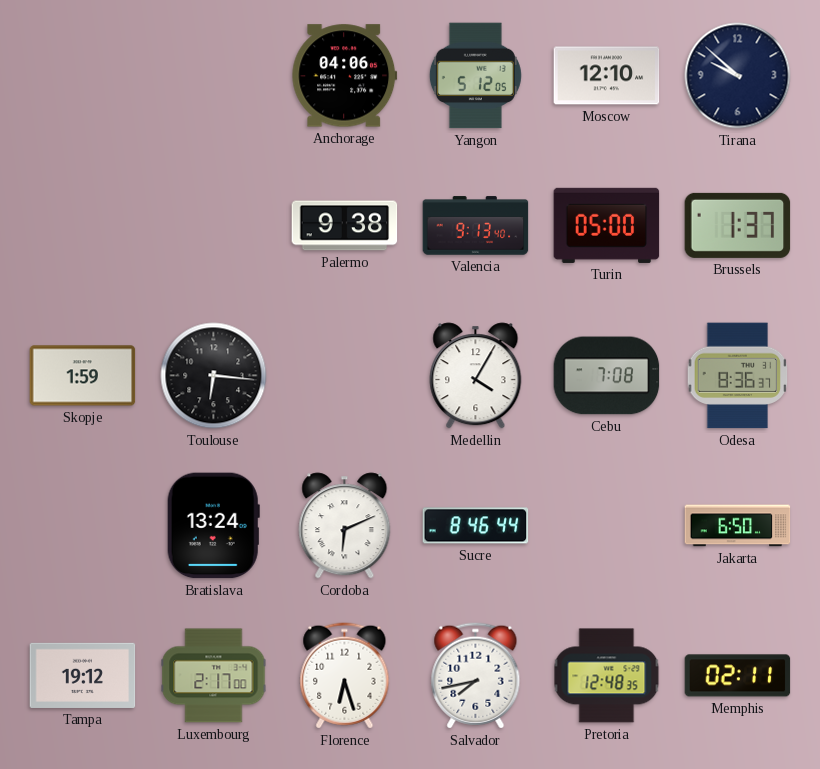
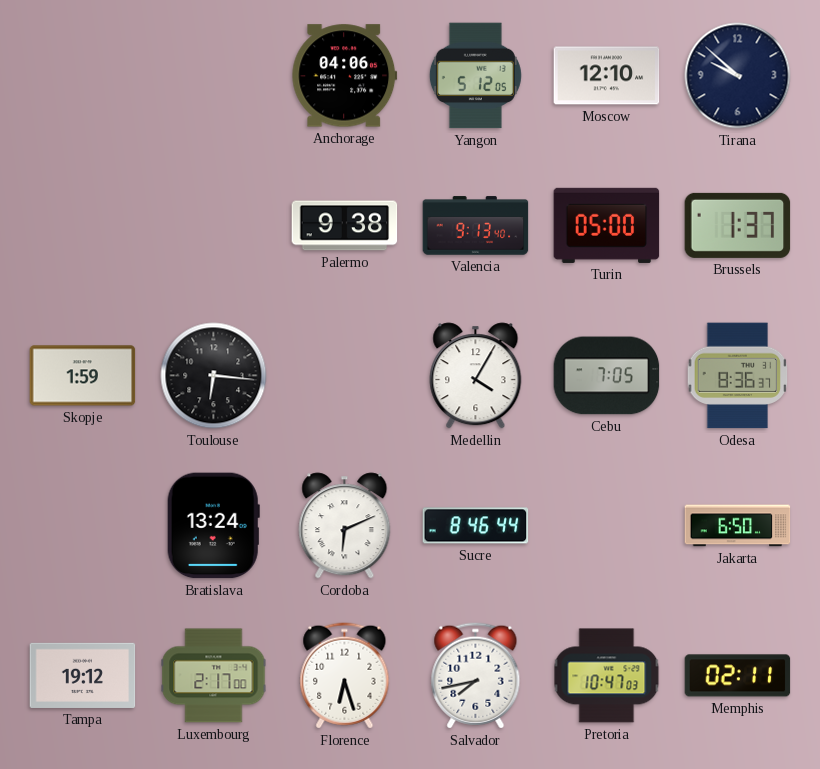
Cebu: 7:08 -> 7:05
Pretoria: 12:48 -> 10:47
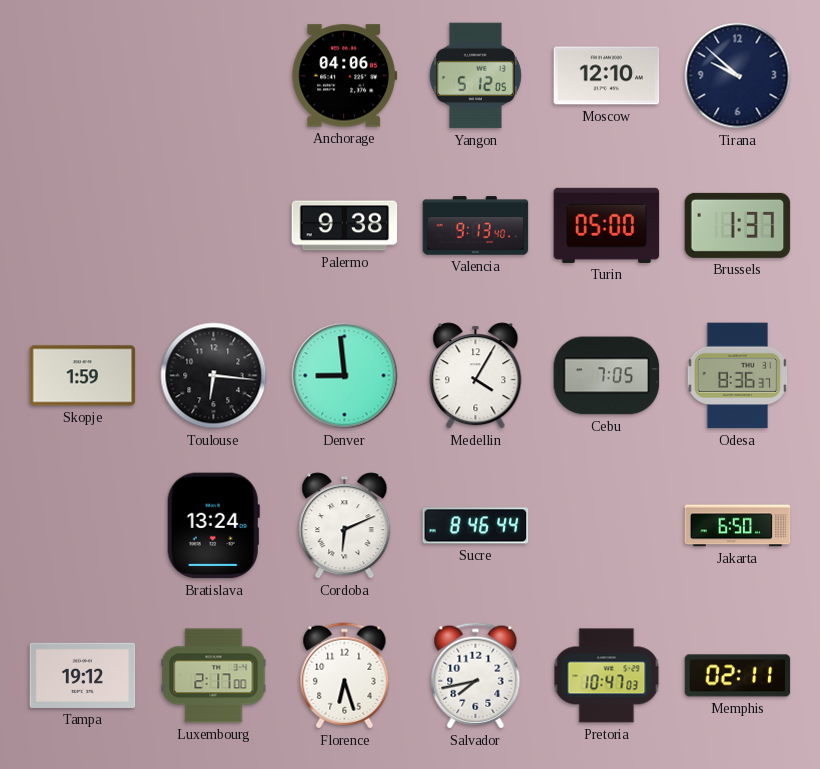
Denver: none -> 8:59
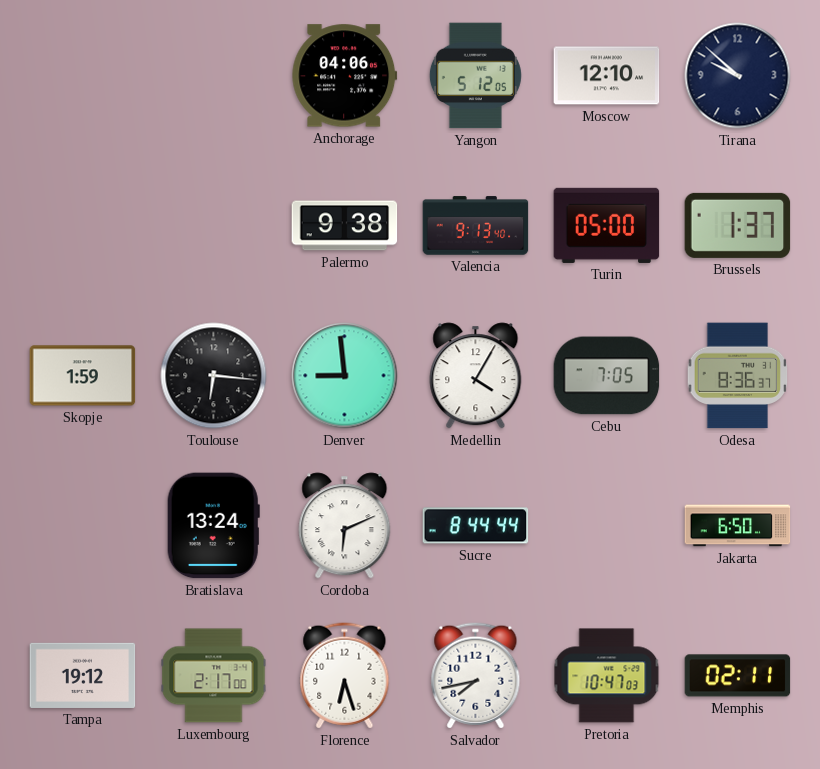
Sucre: 8:46 -> 8:44
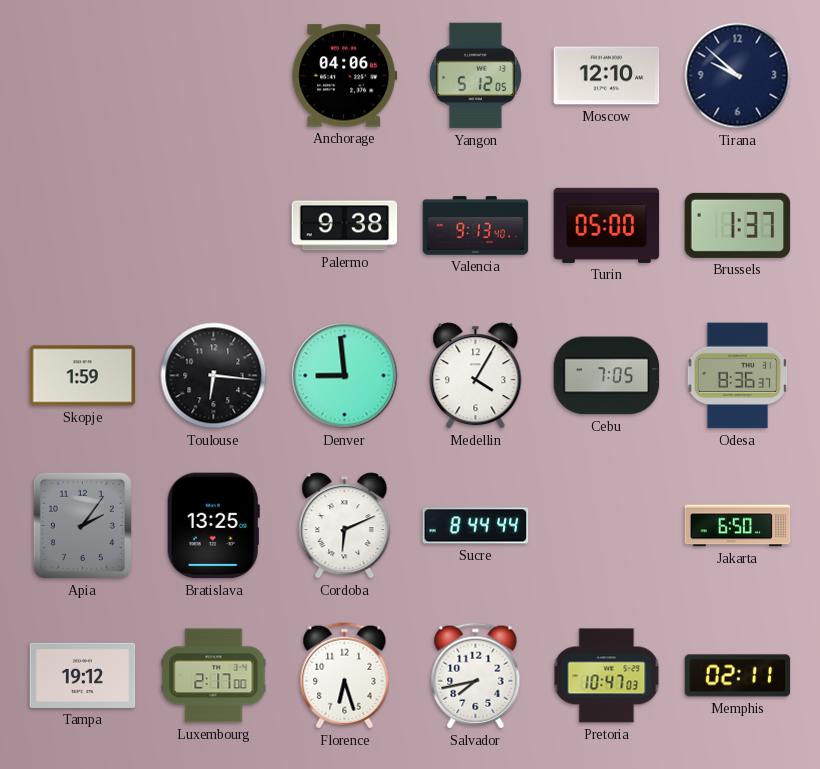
Apia: none -> 2:06
Bratislava: 13:24 -> 13:25
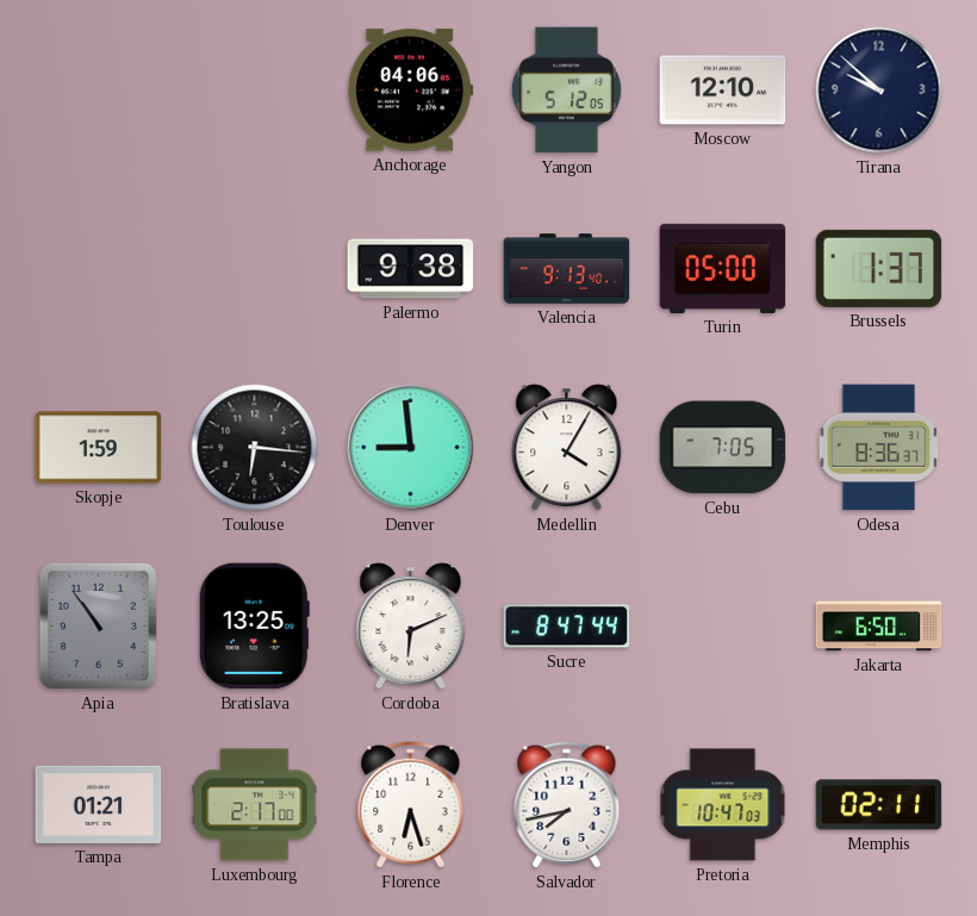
Apia: 2:06 -> 10:54
Sucre: 8:44 -> 8:47
Tampa: 19:12 -> 01:21
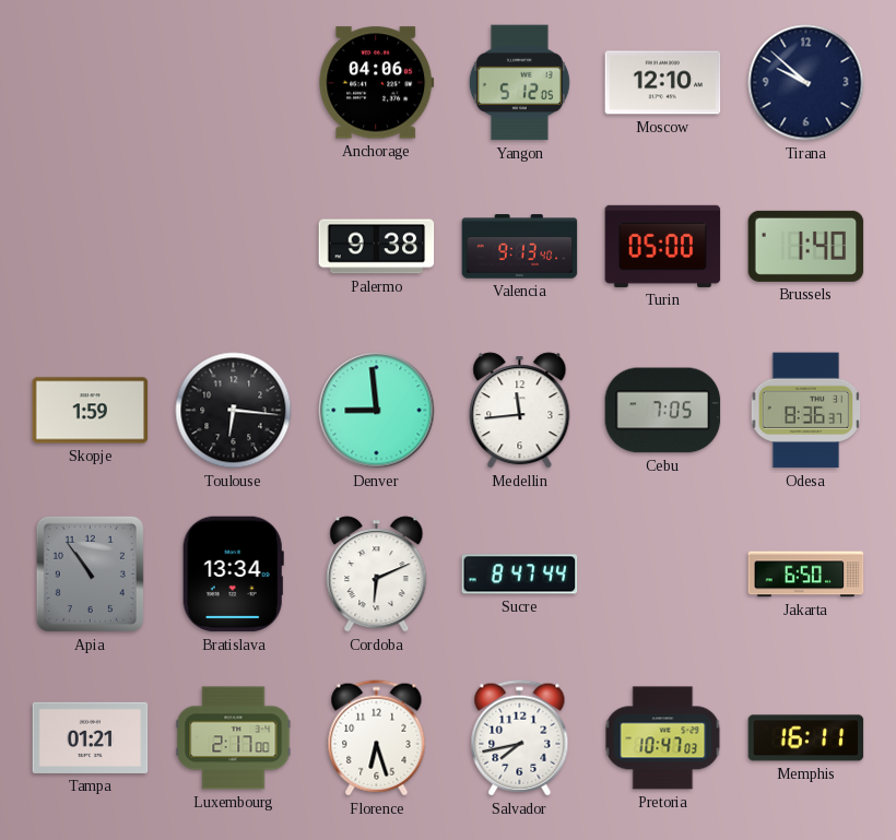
Brussels: 1:37 -> 1:40
Medellin: 4:05 -> 11:44
Bratislava: 13:25 -> 13:34
Memphis: 02:11 -> 16:11
